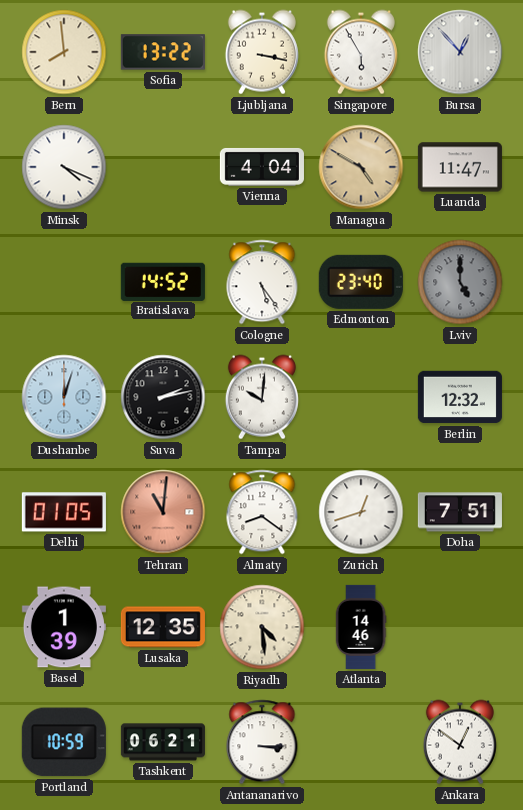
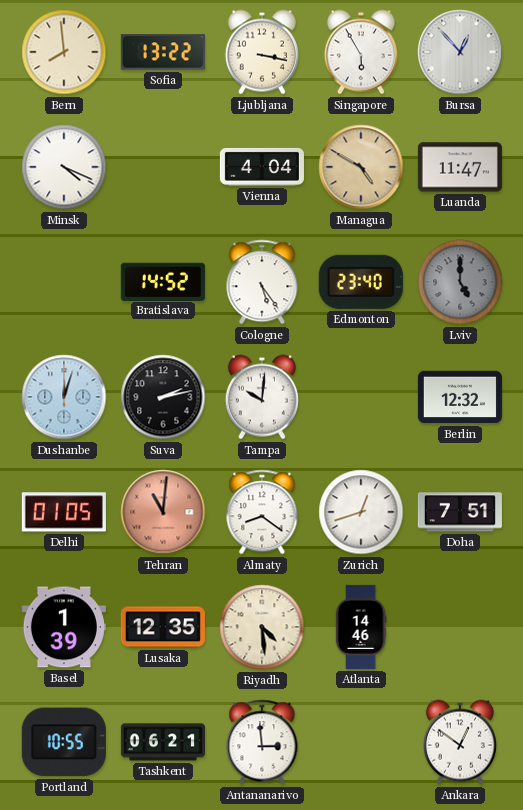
Portland: 10:59 -> 10:55
Antananarivo: 3:15 -> 2:59
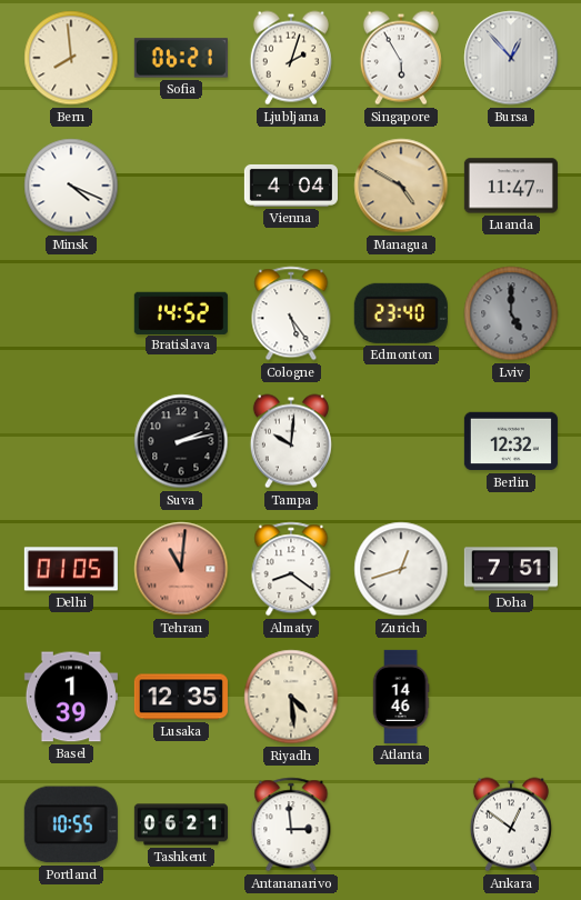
Sofia: 13:22 -> 06:21
Ljubljana: 3:17 -> 2:03
Dushanbe: 12:03 -> none
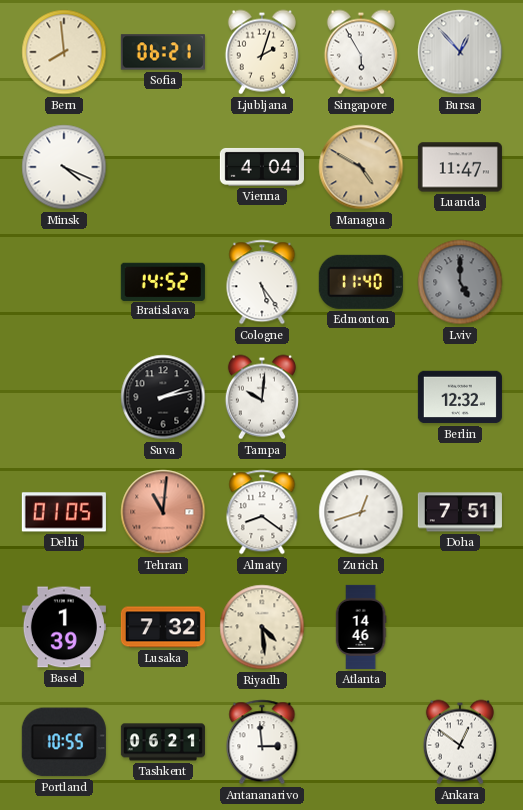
Edmonton: 23:40 -> 11:40
Lusaka: 12:35 -> 7:32
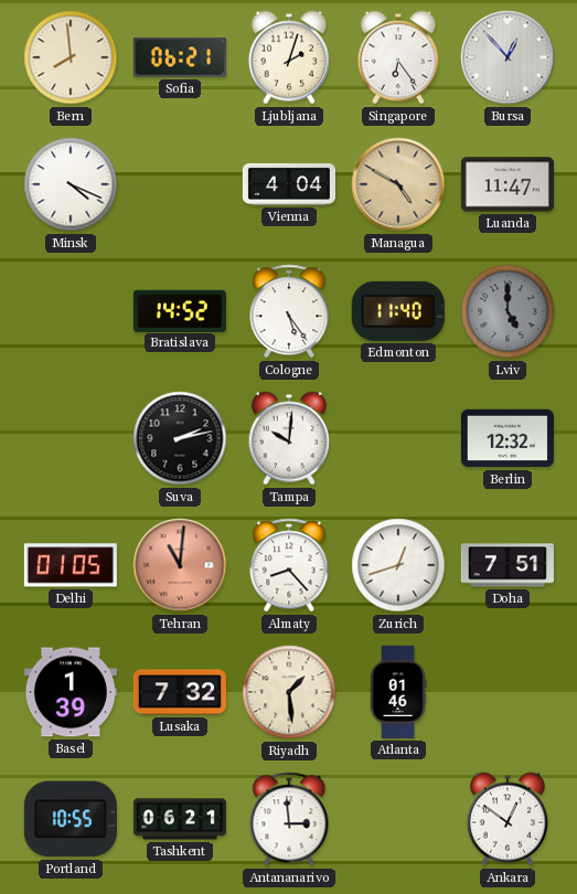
Singapore: 5:55 -> 6:24
Almaty: 8:21 -> 8:23
Riyadh: 4:29 -> 1:29
Atlanta: 14:46 -> 01:46
